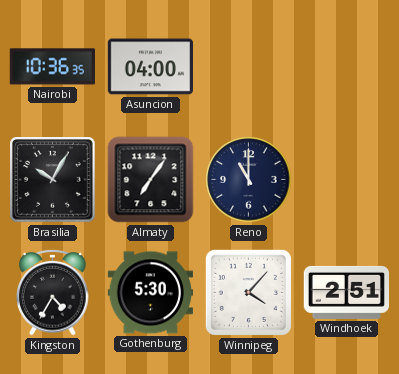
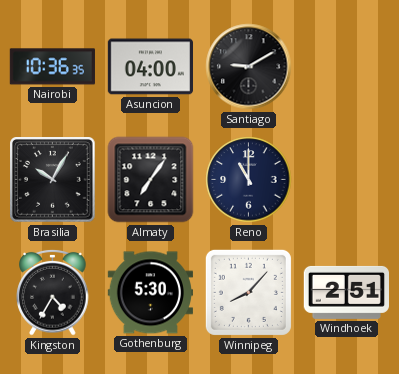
Santiago: none -> 9:10
Winnipeg: 4:07 -> 8:07
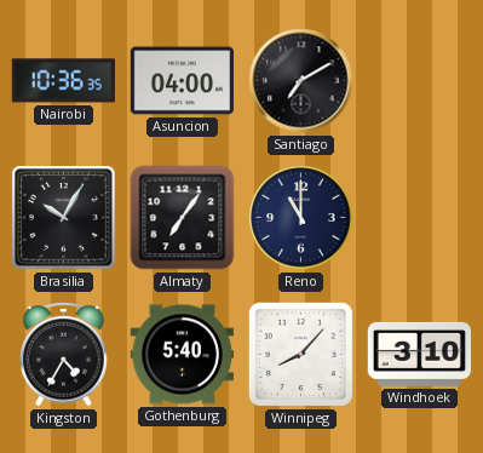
Santiago: 9:10 -> 7:10
Gothenburg: 5:30 -> 5:40
Windhoek: 2:51 -> 3:10
